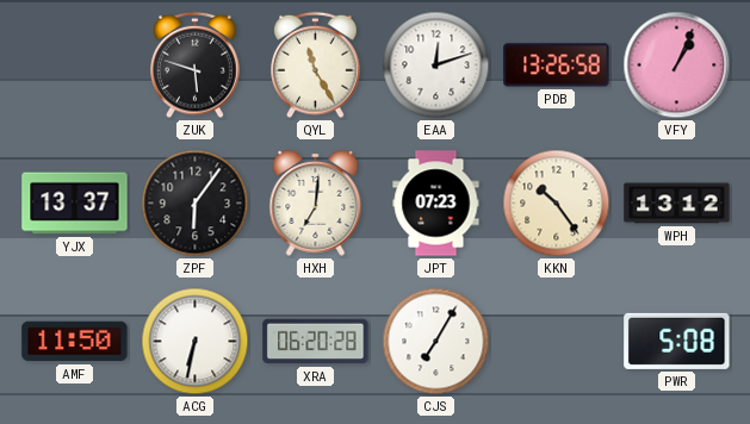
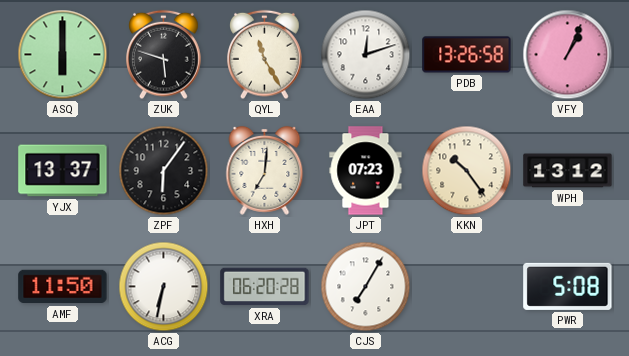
ASQ: none -> 6:00
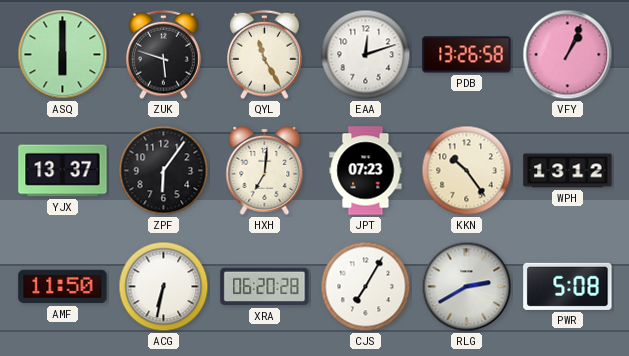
RLG: none -> 2:40
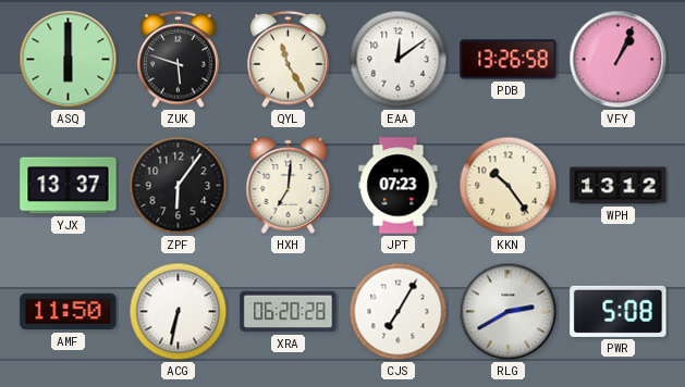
EAA: 12:12 -> 12:09
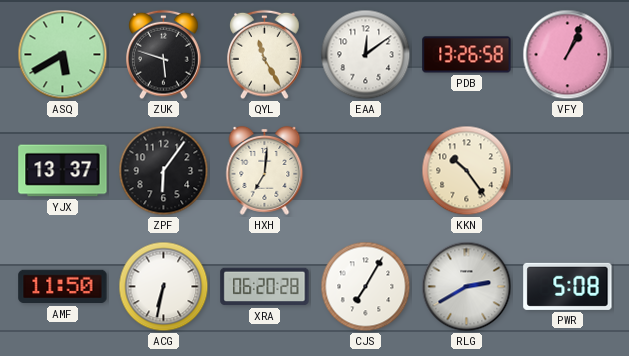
ASQ: 6:00 -> 5:40
JPT: 07:23 -> none
WPH: 13:12 -> none
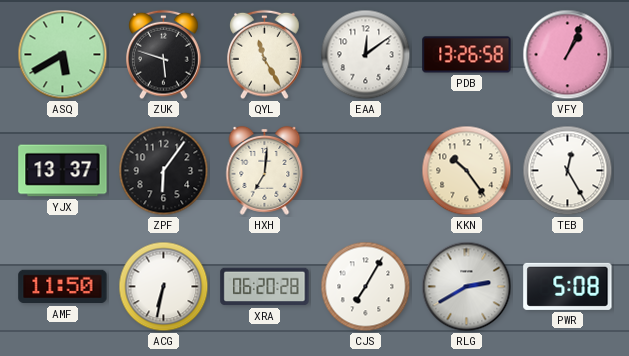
TEB: none -> 12:25
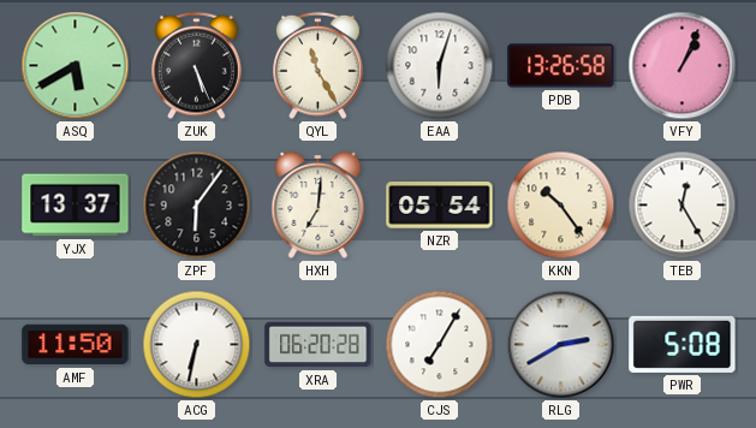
ZUK: 5:48 -> 5:26
EAA: 12:09 -> 6:03
NZR: none -> 05:54
